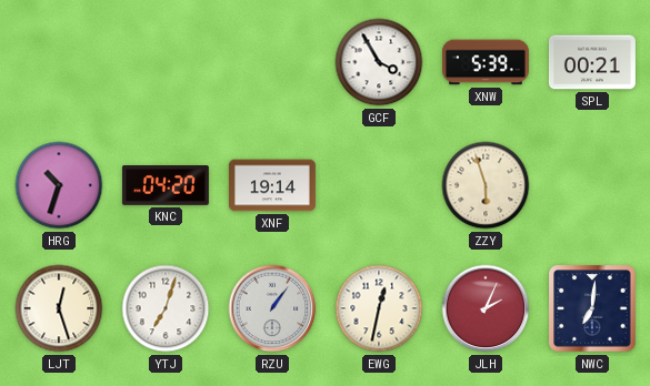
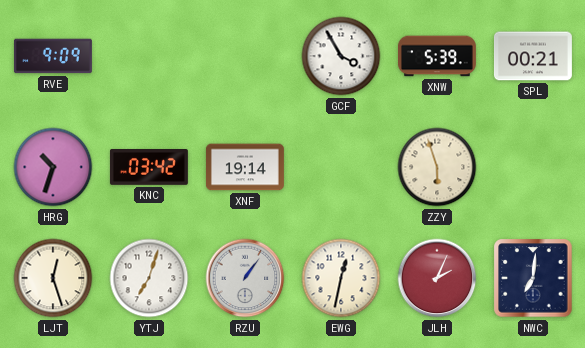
RVE: none -> 9:09
KNC: 04:20 -> 03:42
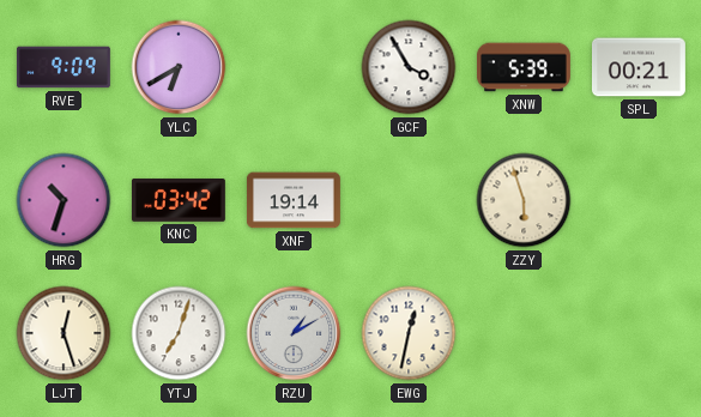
YLC: none -> 6:40
RZU: 1:06 -> 1:10
JLH: 2:04 -> none
NWC: 7:01 -> none
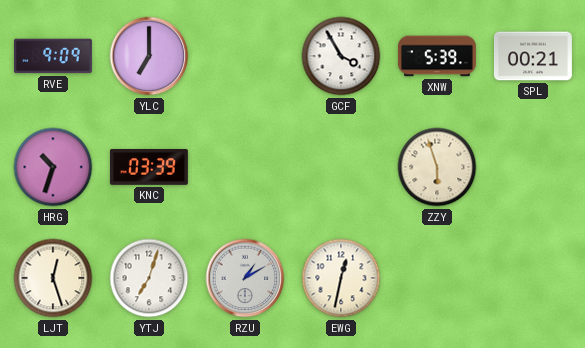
YLC: 6:40 -> 7:00
KNC: 03:42 -> 03:39
XNF: 19:14 -> none
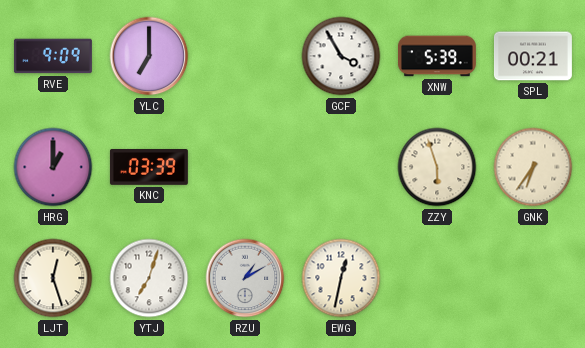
HRG: 10:33 -> 1:00
GNK: none -> 6:36
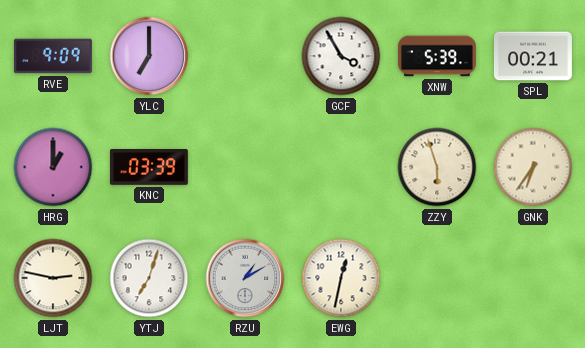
LJT: 12:27 -> 2:47
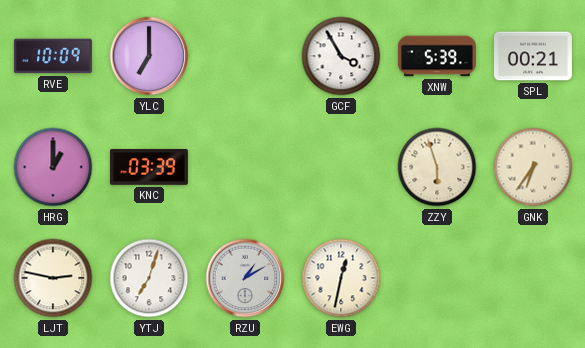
RVE: 9:09 -> 10:09
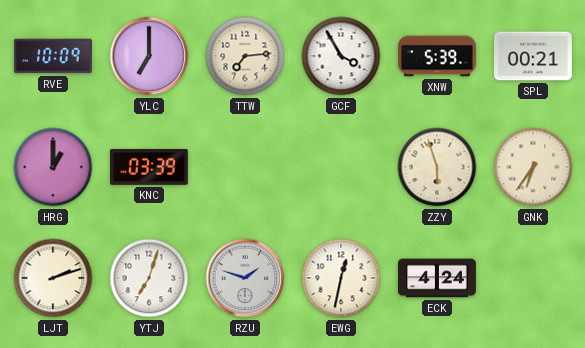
TTW: none -> 7:14
LJT: 2:47 -> 2:12
RZU: 1:10 -> 1:48
ECK: none -> 4:24
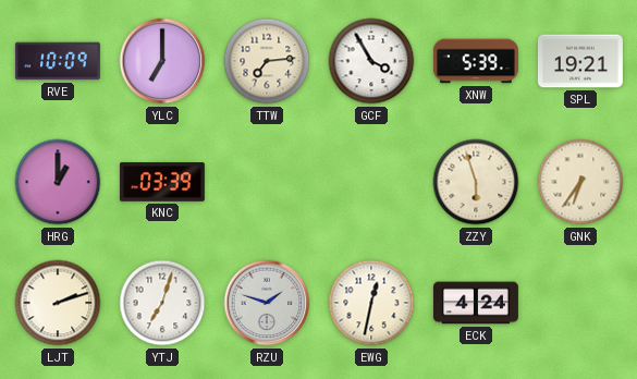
SPL: 00:21 -> 19:21
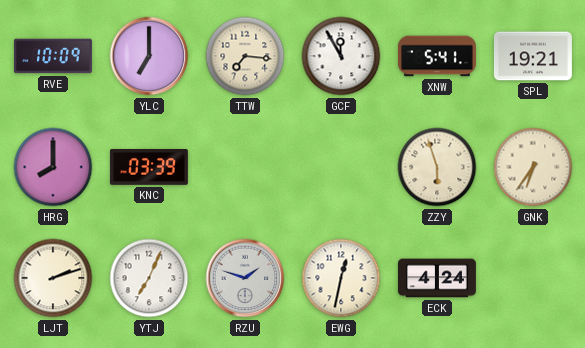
TTW: 7:14 -> 7:16
GCF: 3:55 -> 11:55
XNW: 5:39 -> 5:41
HRG: 1:00 -> 8:00
YTJ: 7:03 -> 7:04
